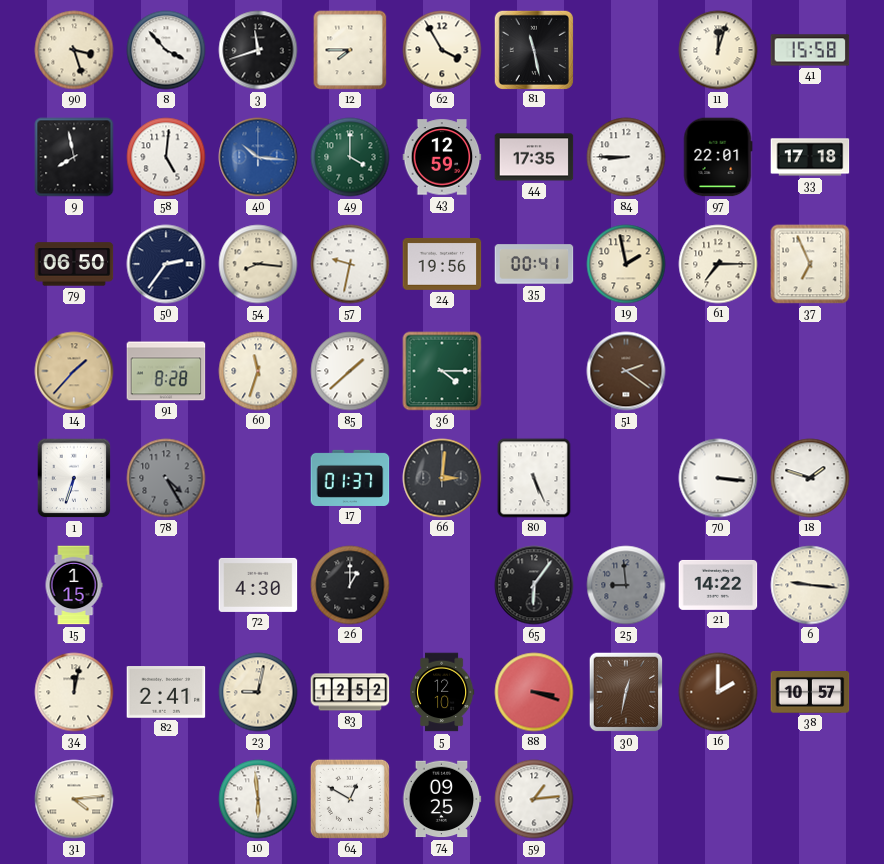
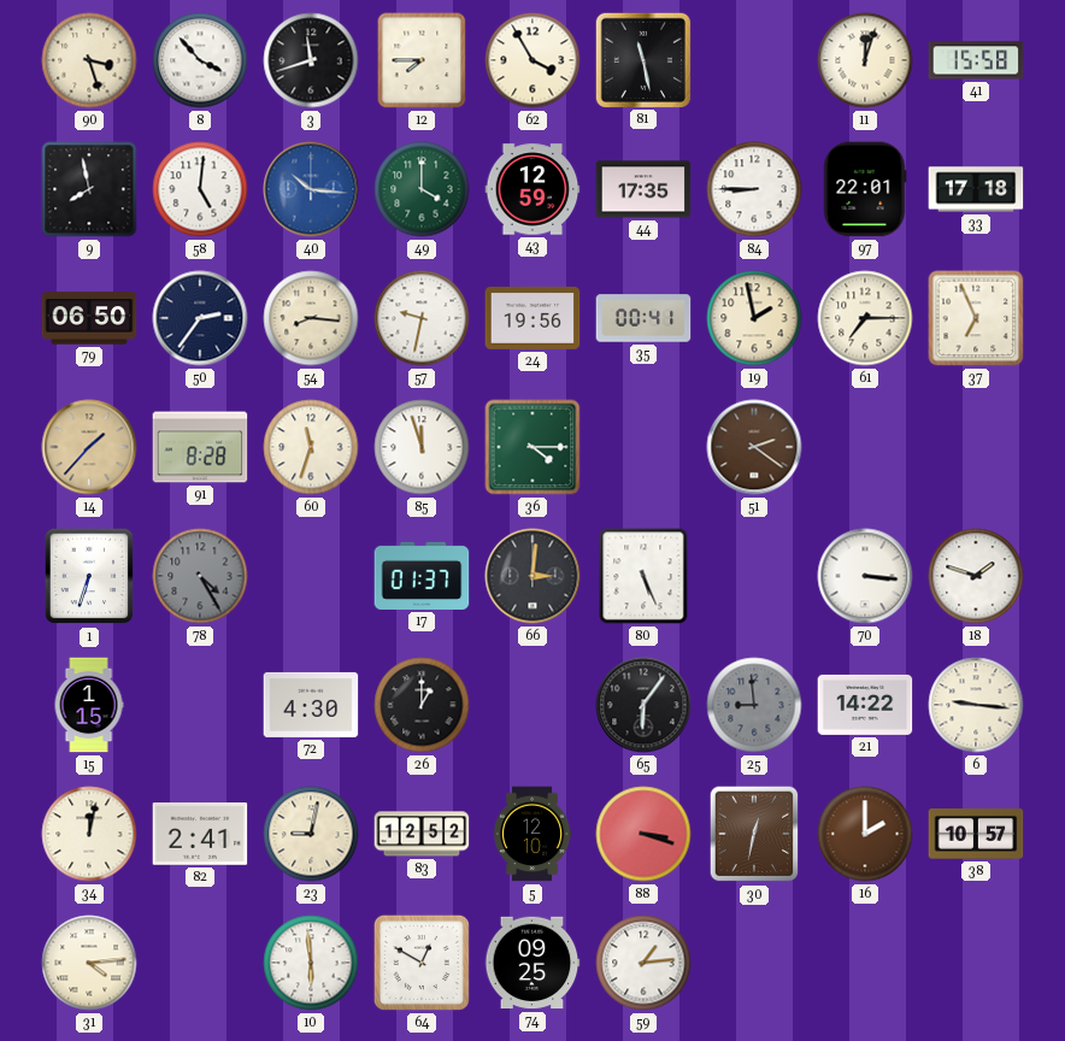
85: 1:38 -> 11:57
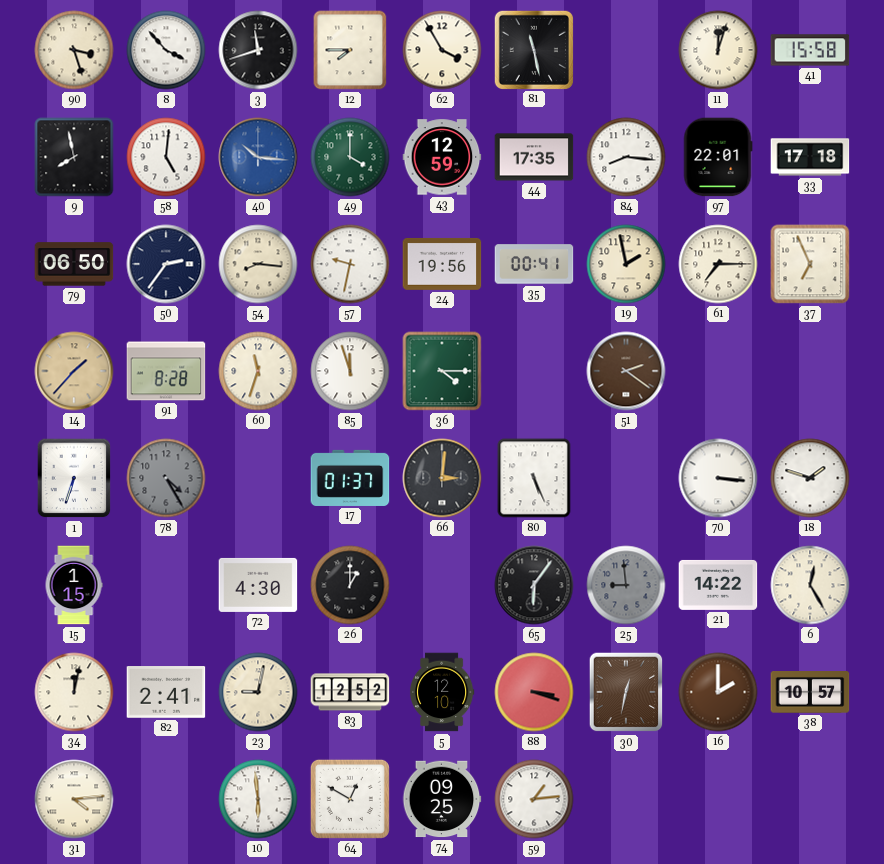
84: 8:45 -> 8:16
6: 9:16 -> 12:25
